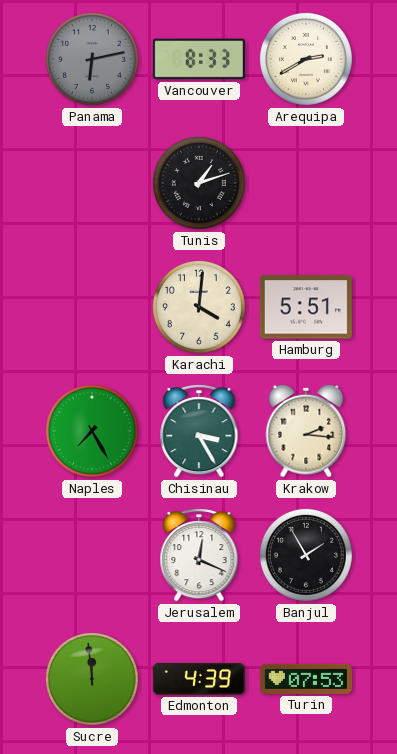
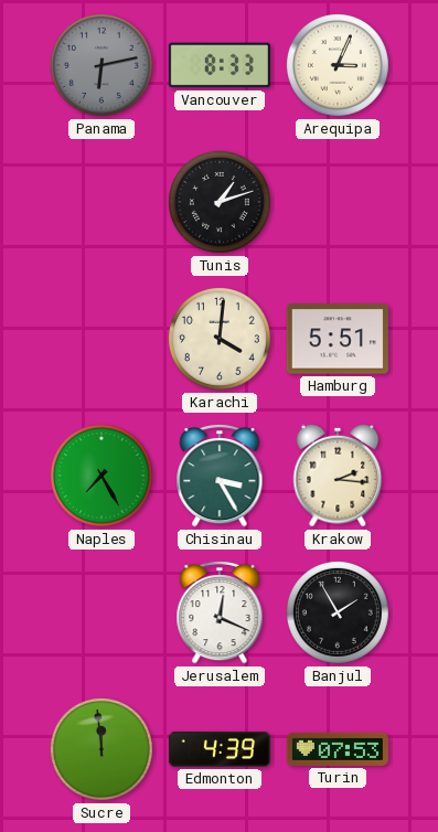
Arequipa: 2:40 -> 3:04
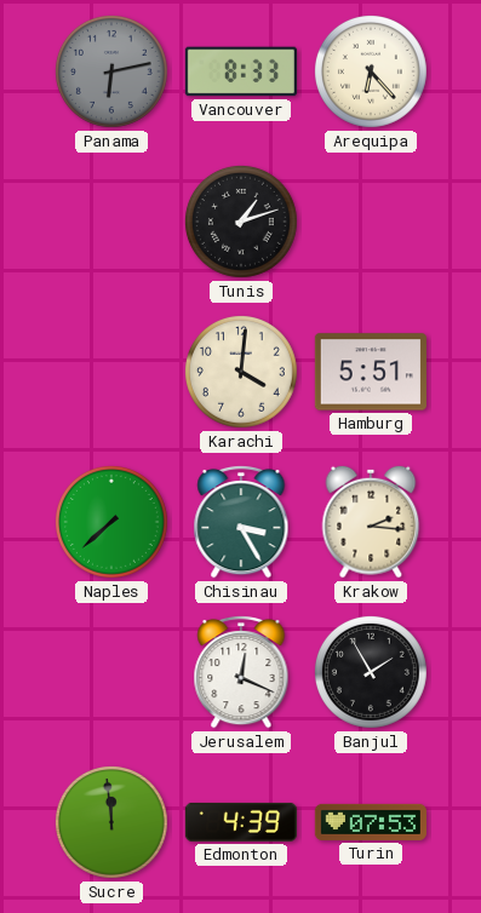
Arequipa: 3:04 -> 6:23
Naples: 7:25 -> 7:38
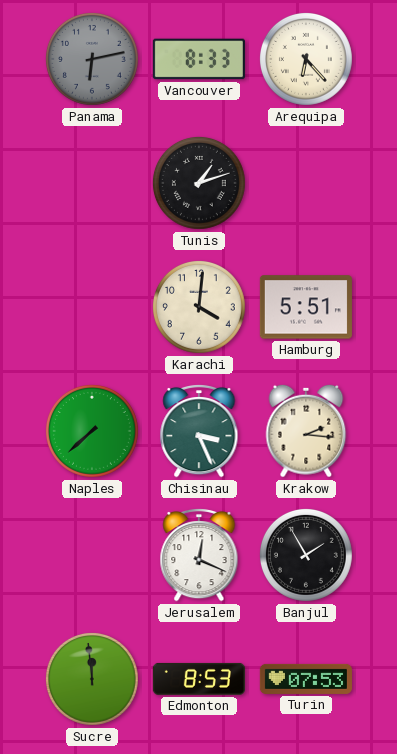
Chisinau: 3:25 -> 3:26
Edmonton: 4:39 -> 8:53
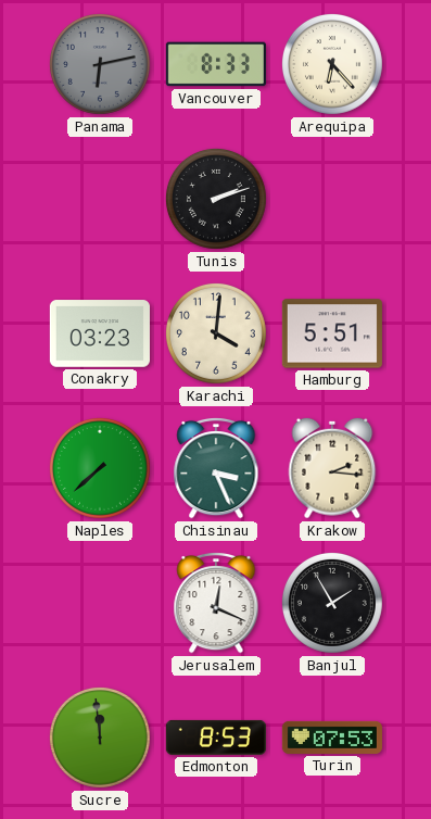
Tunis: 1:12 -> 2:12
Conakry: none -> 03:23
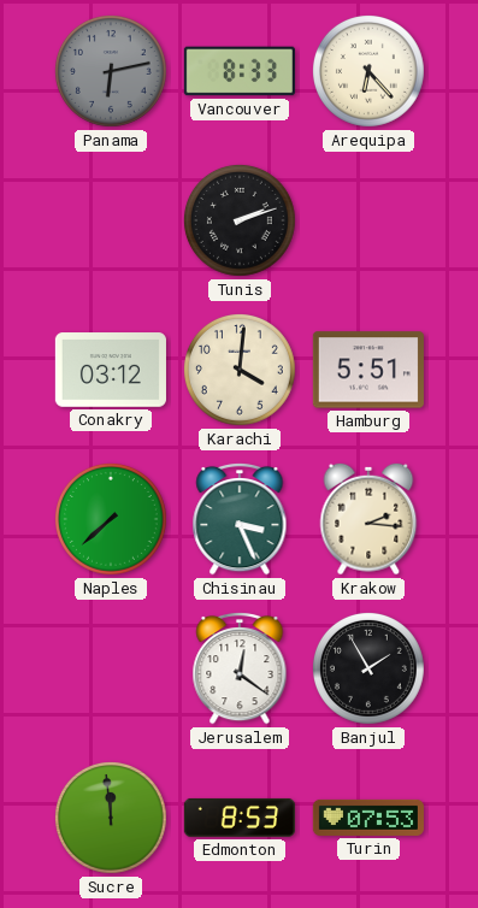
Conakry: 03:23 -> 03:12
Jerusalem: 12:19 -> 12:21
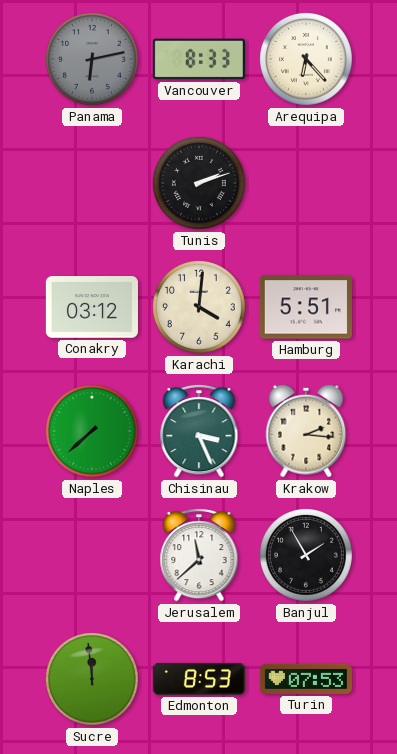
Jerusalem: 12:21 -> 11:38
